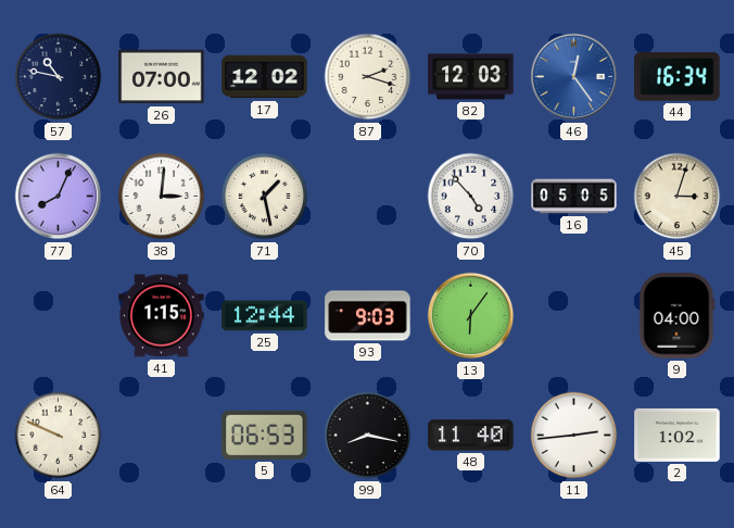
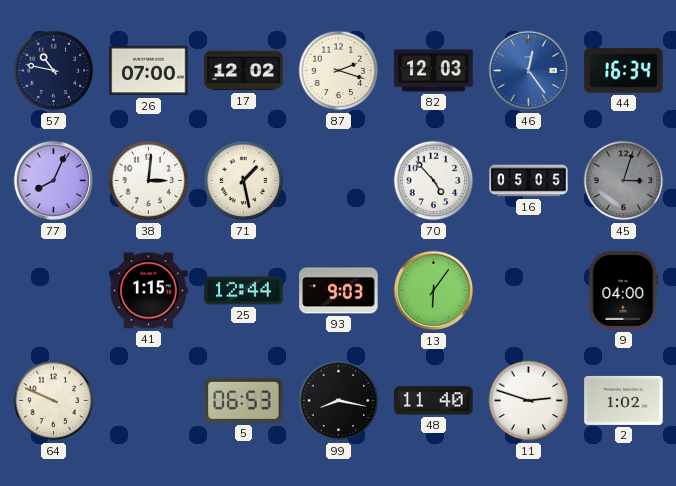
45 dial: cream -> grey
11: 2:44 -> 2:48
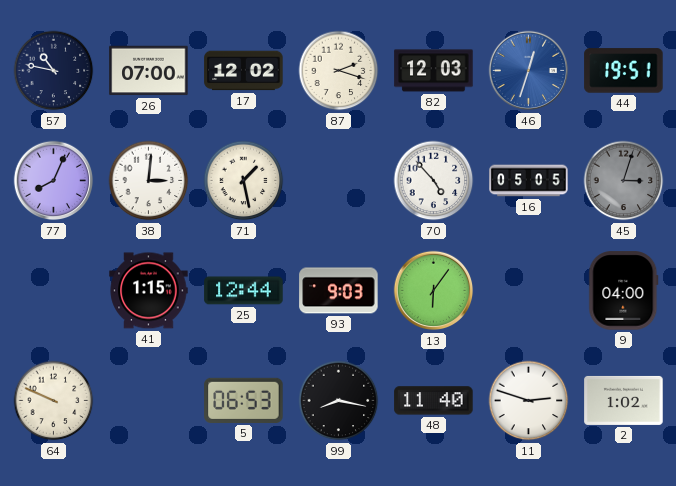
46: 12:24 -> 12:33
44: 16:34 -> 19:51
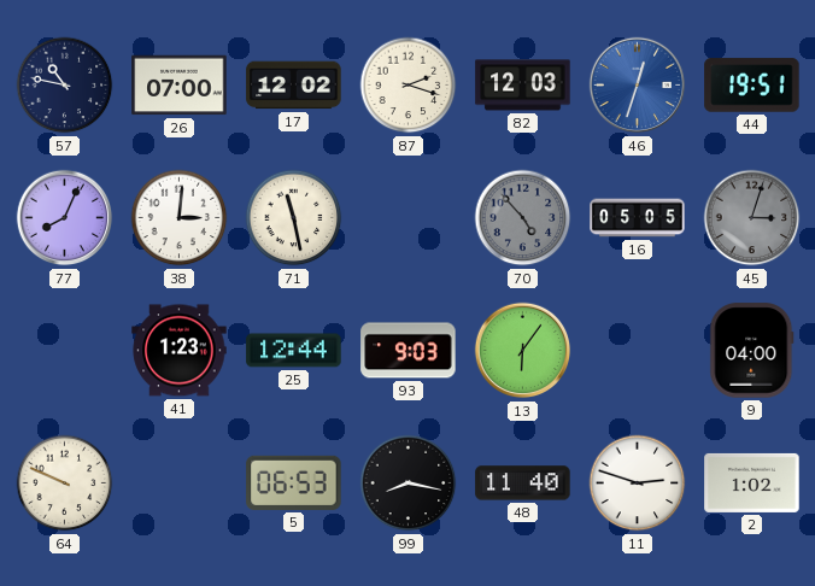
71: 1:28 -> 11:28
70 dial: white -> grey
41: 1:15 -> 1:23
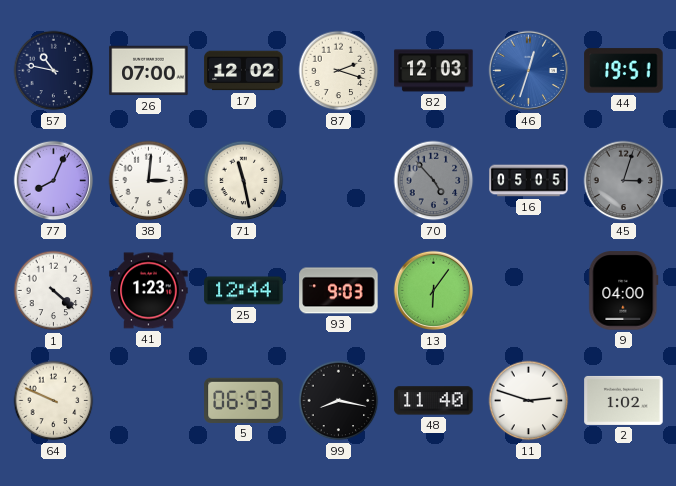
1: none -> 4:22
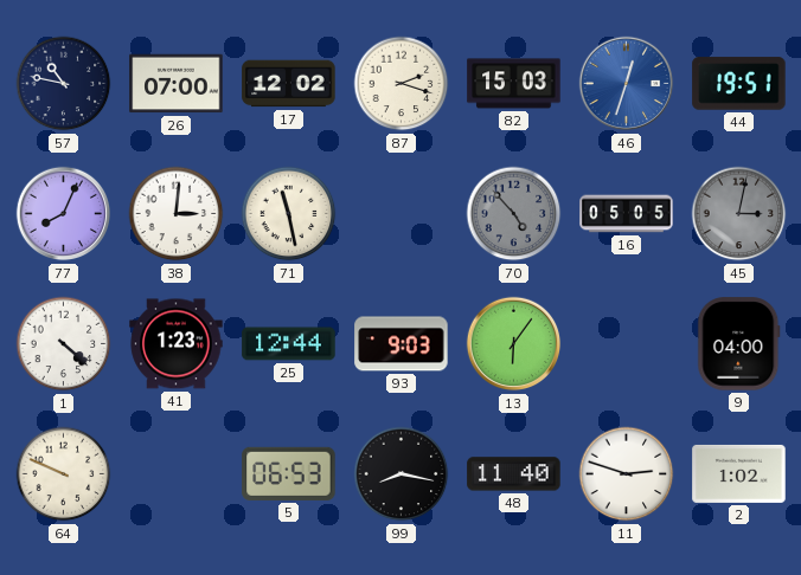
82: 12:03 -> 15:03
45: 3:03 -> 3:02
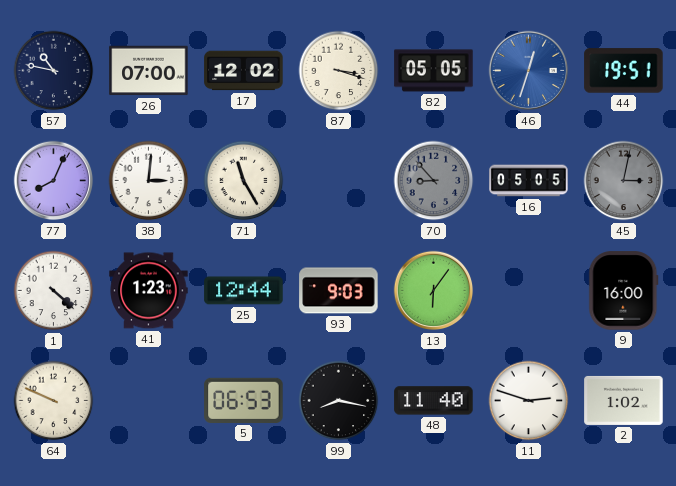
87: 2:18 -> 3:18
82: 15:03 -> 05:05
71: 11:28 -> 11:25
70: 4:53 -> 8:53
9: 04:00 -> 16:00
